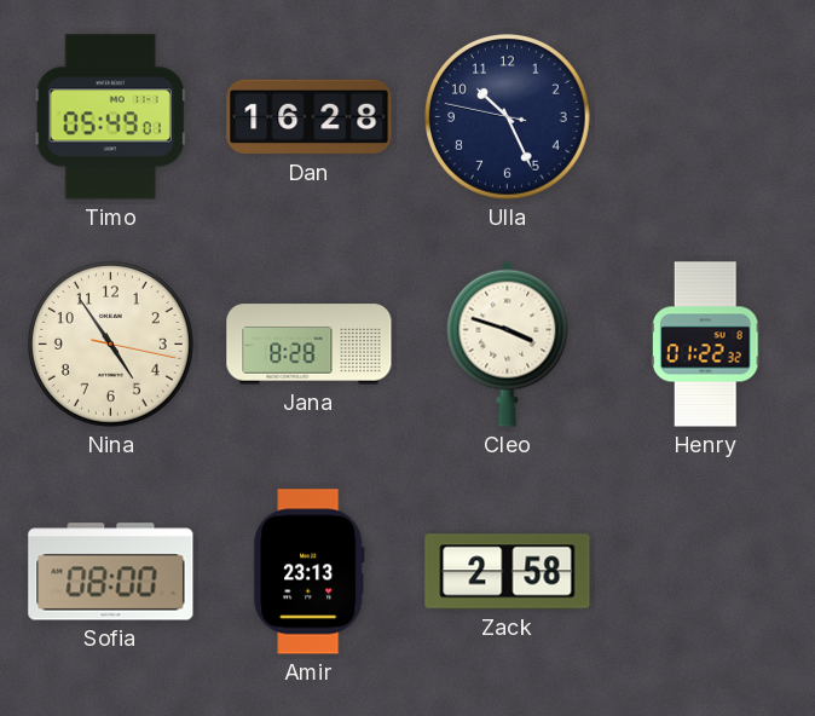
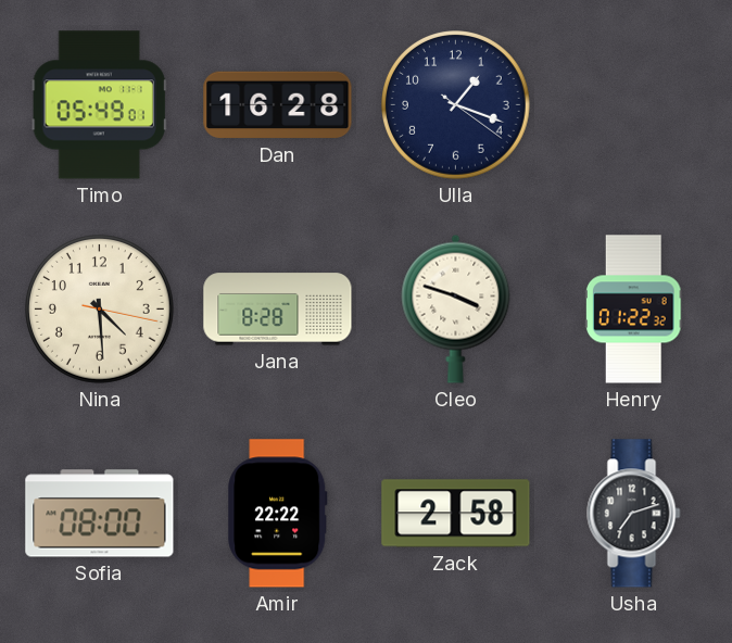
Ulla: 10:25 -> 1:18
Nina: 4:54 -> 4:29
Amir: 23:13 -> 22:22
Usha: none -> 7:12
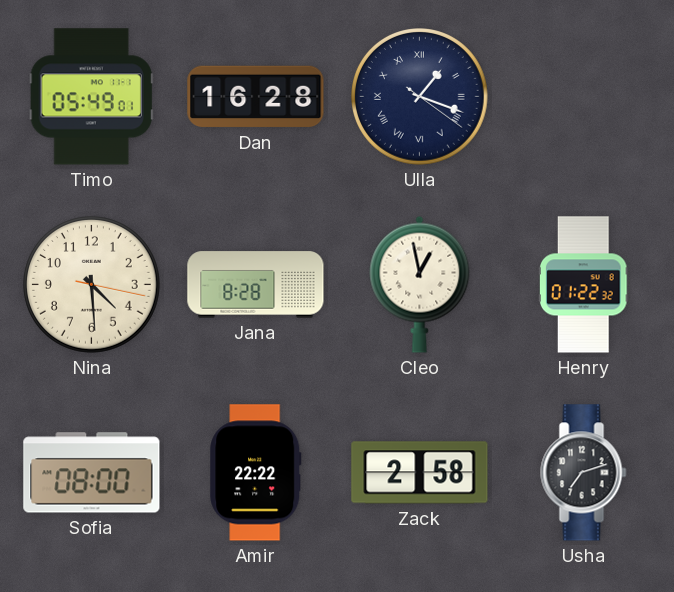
Ulla numerals: Arabic -> Roman
Cleo: 3:48 -> 12:58
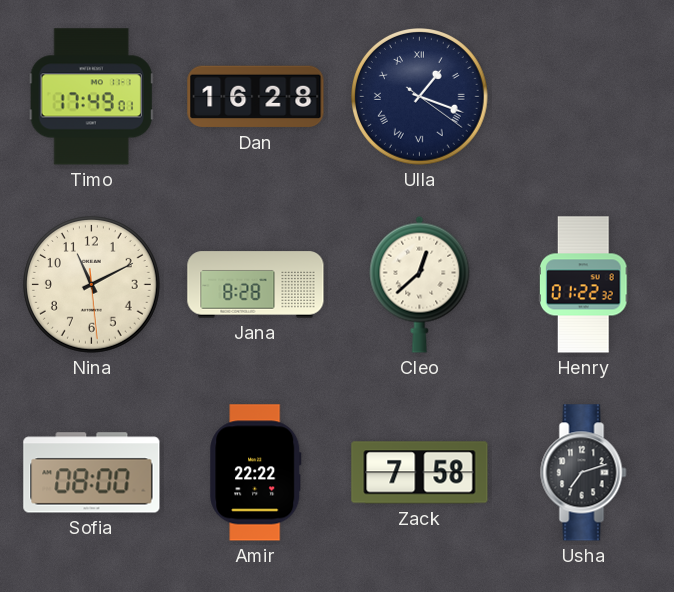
Timo: 05:49 -> 17:49
Nina: 4:29 -> 11:10
Cleo: 12:58 -> 12:38
Zack: 2:58 -> 7:58
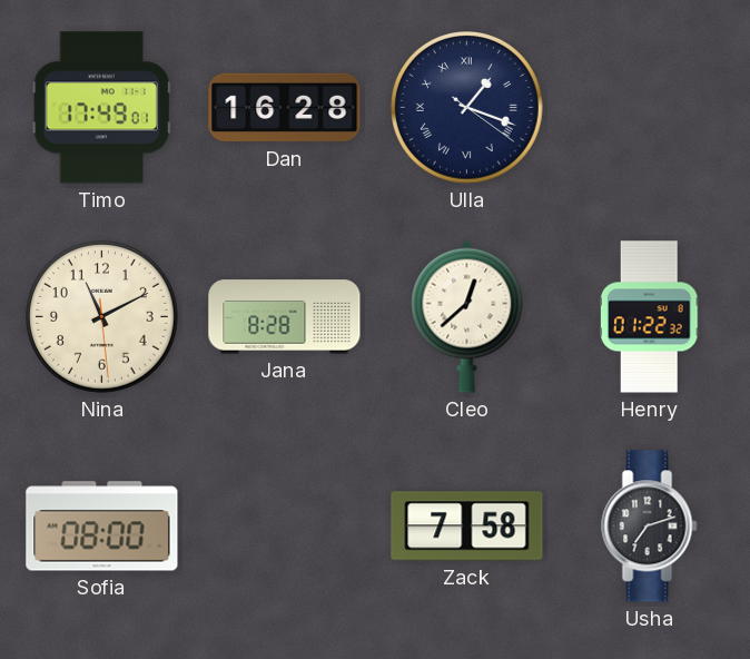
Amir: 22:22 -> none
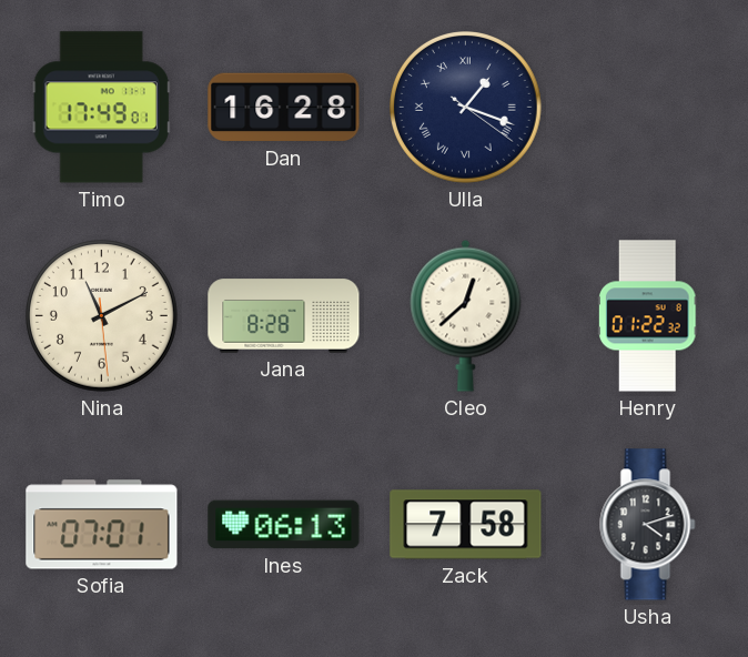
Sofia: 08:00 -> 07:01
Ines: none -> 06:13
Usha: 7:12 -> 4:12
